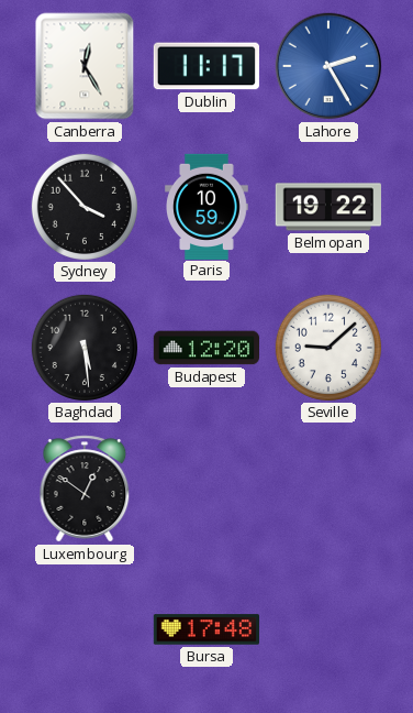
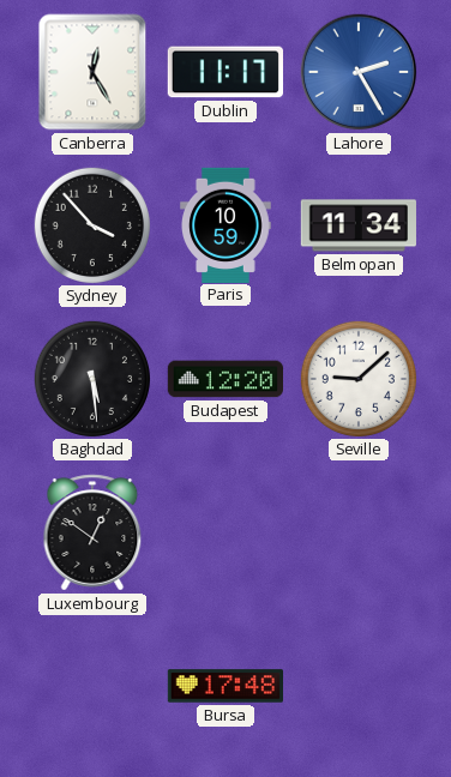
Belmopan: 19:22 -> 11:34
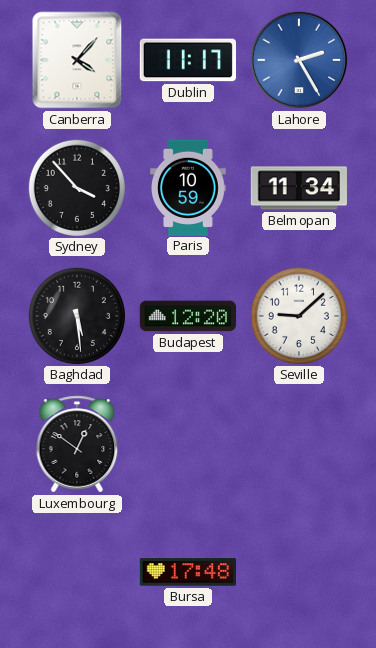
Canberra: 12:25 -> 4:07
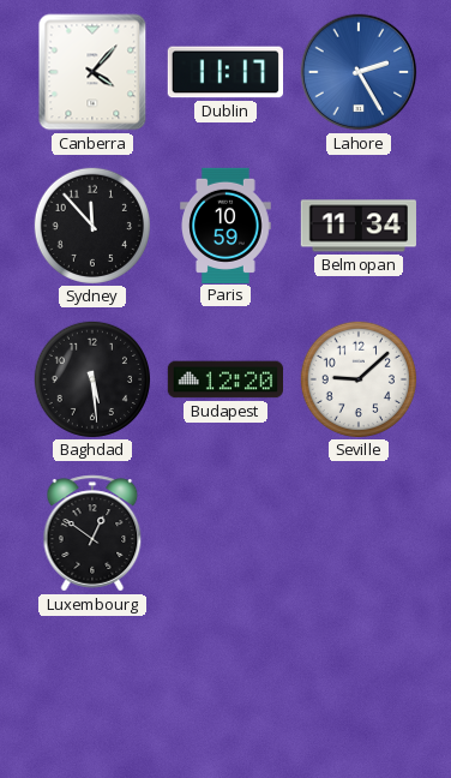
Sydney: 3:53 -> 11:53
Bursa: 17:48 -> none
